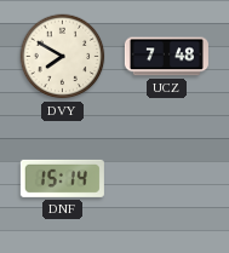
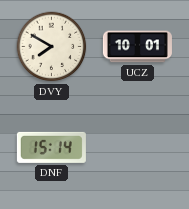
UCZ: 7:48 -> 10:01
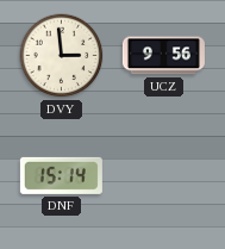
DVY: 7:50 -> 2:59
UCZ: 10:01 -> 9:56
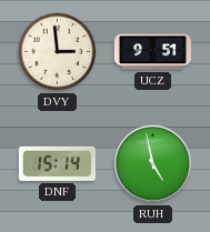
UCZ: 9:56 -> 9:51
RUH: none -> 4:58
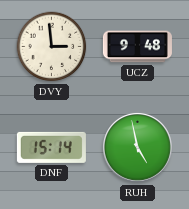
UCZ: 9:51 -> 9:48
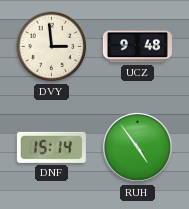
RUH: 4:58 -> 4:54
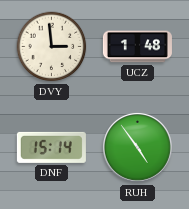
UCZ: 9:48 -> 1:48
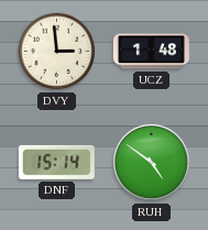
RUH: 4:54 -> 4:51
